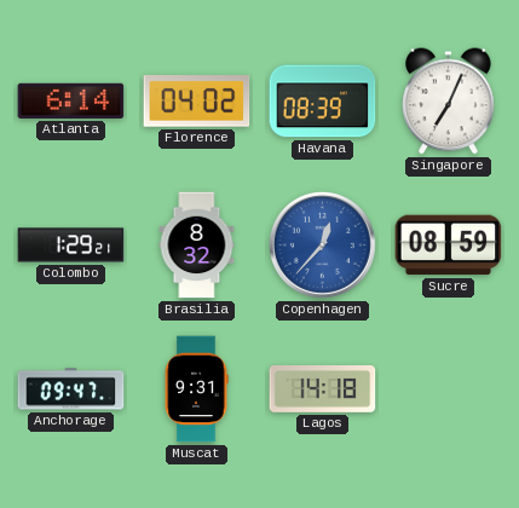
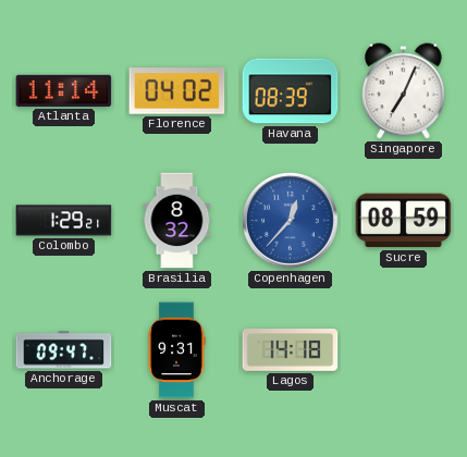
Atlanta: 6:14 -> 11:14
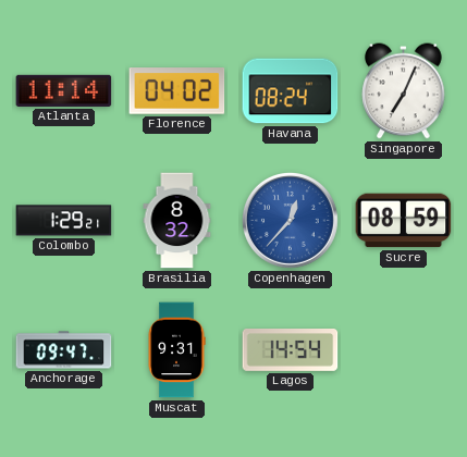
Havana: 08:39 -> 08:24
Lagos: 14:18 -> 14:54
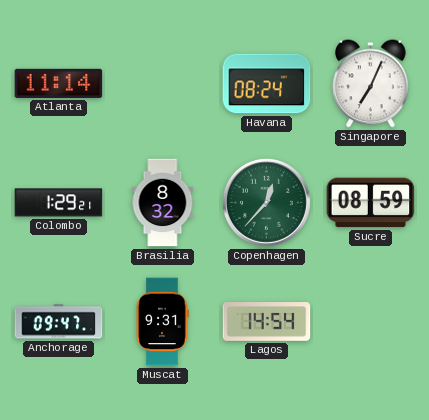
Florence: 04:02 -> none
Copenhagen dial: blue -> green
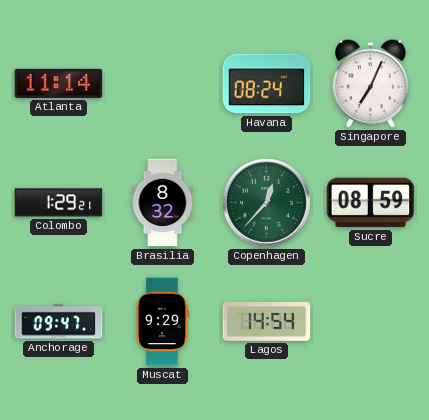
Muscat: 9:31 -> 9:29
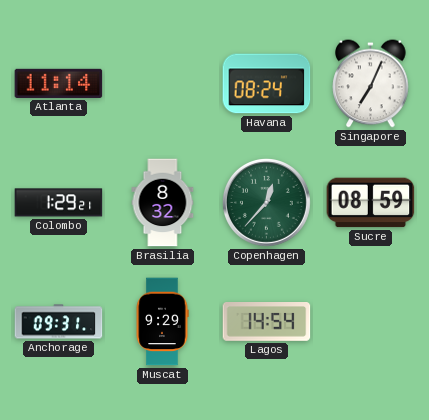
Anchorage: 09:47 -> 09:31
